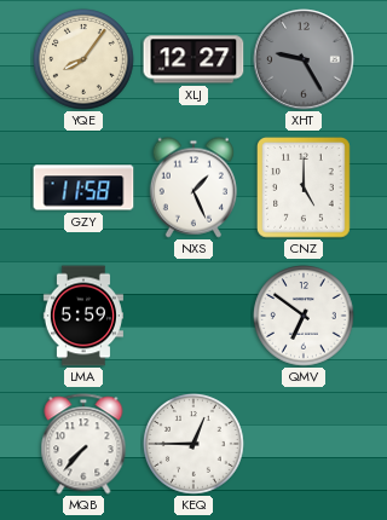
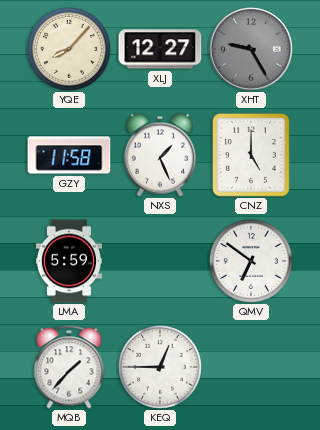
YQE: 8:06 -> 8:07
MQB: 7:37 -> 1:37
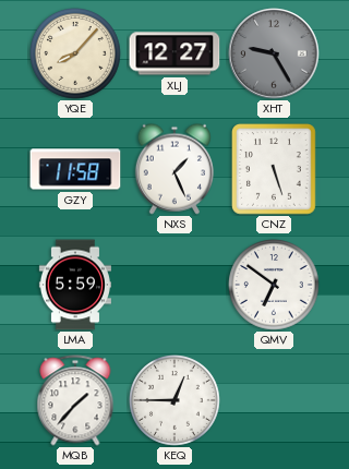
CNZ: 5:00 -> 5:27
